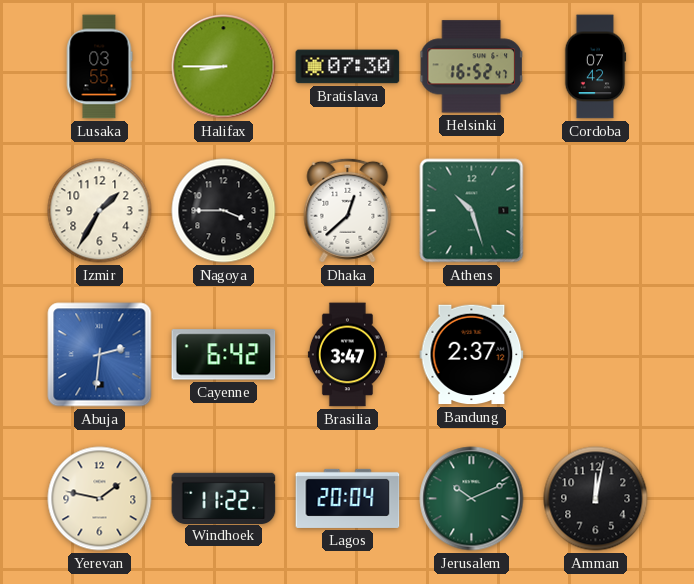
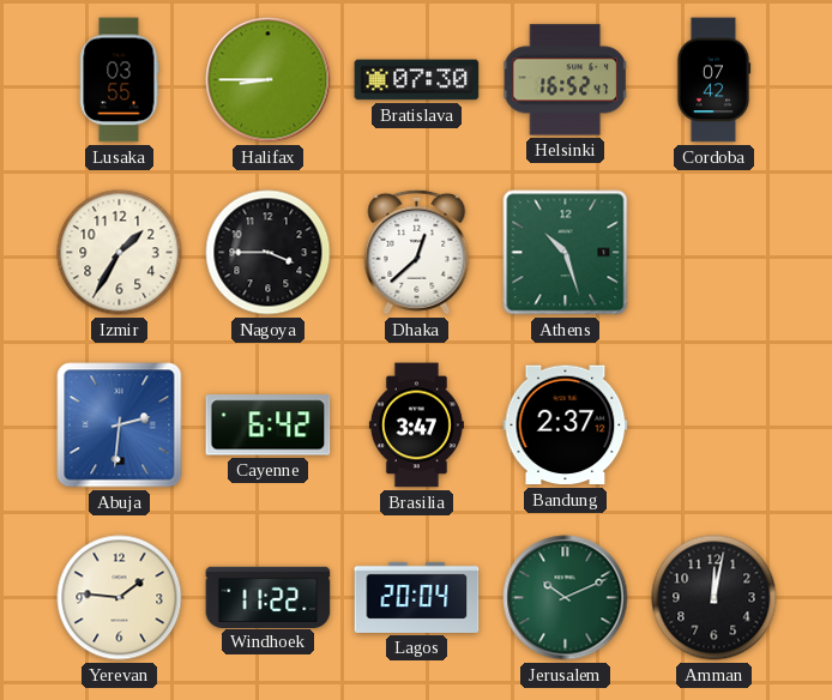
Yerevan: 1:47 -> 1:46
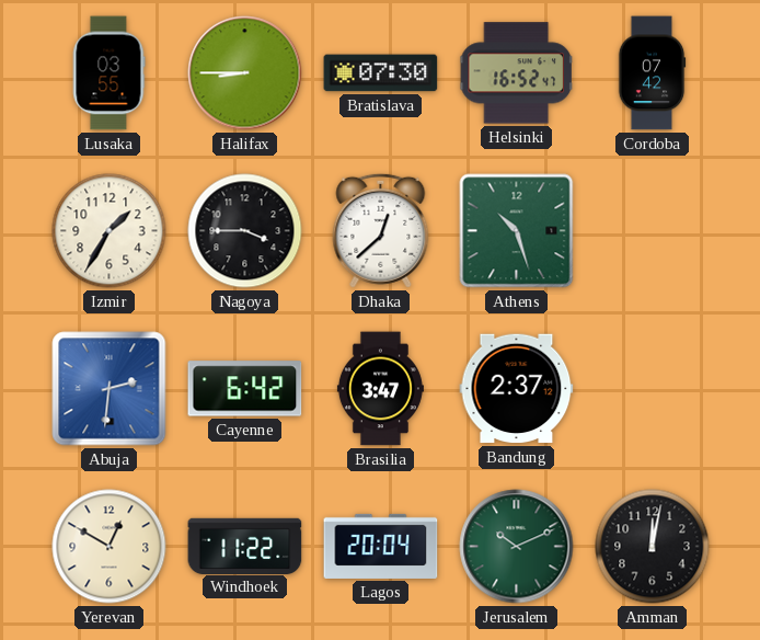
Yerevan: 1:46 -> 12:50
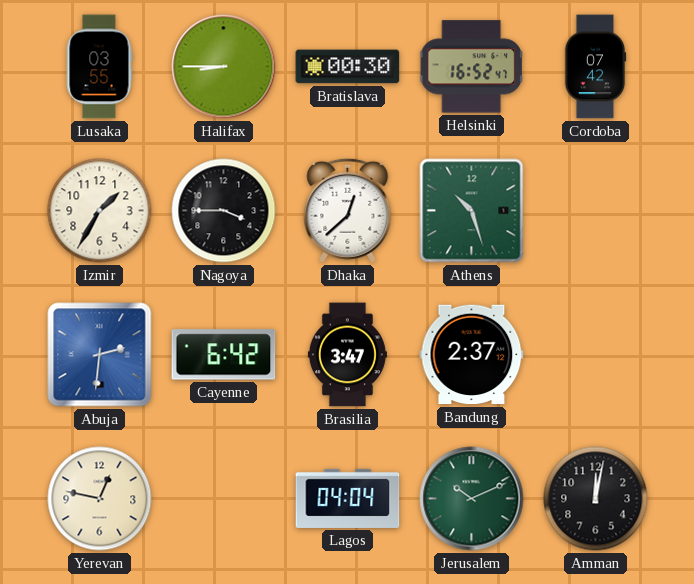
Bratislava: 07:30 -> 00:30
Yerevan: 12:50 -> 12:47
Windhoek: 11:22 -> none
Lagos: 20:04 -> 04:04
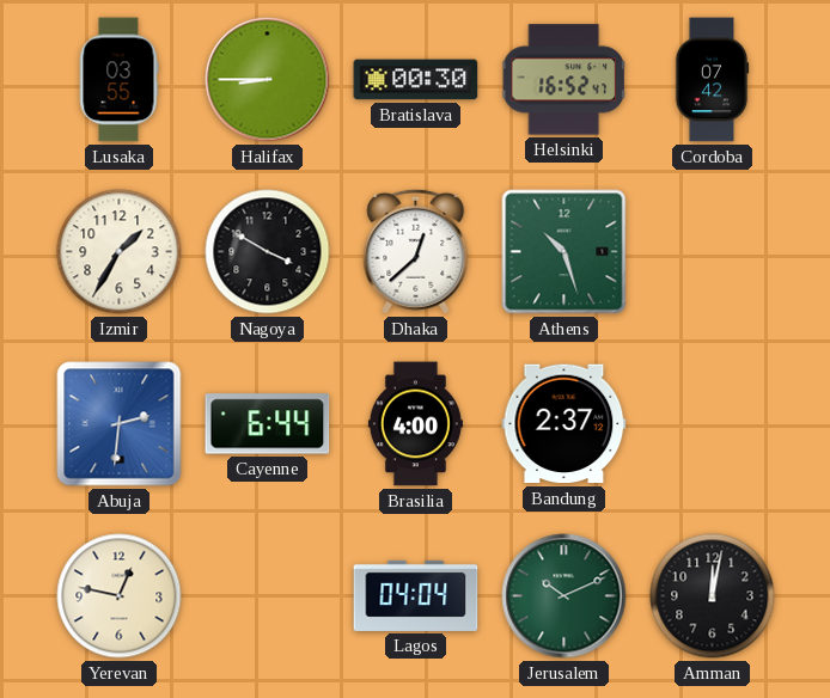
Nagoya: 3:45 -> 3:50
Cayenne: 6:42 -> 6:44
Brasilia: 3:47 -> 4:00
